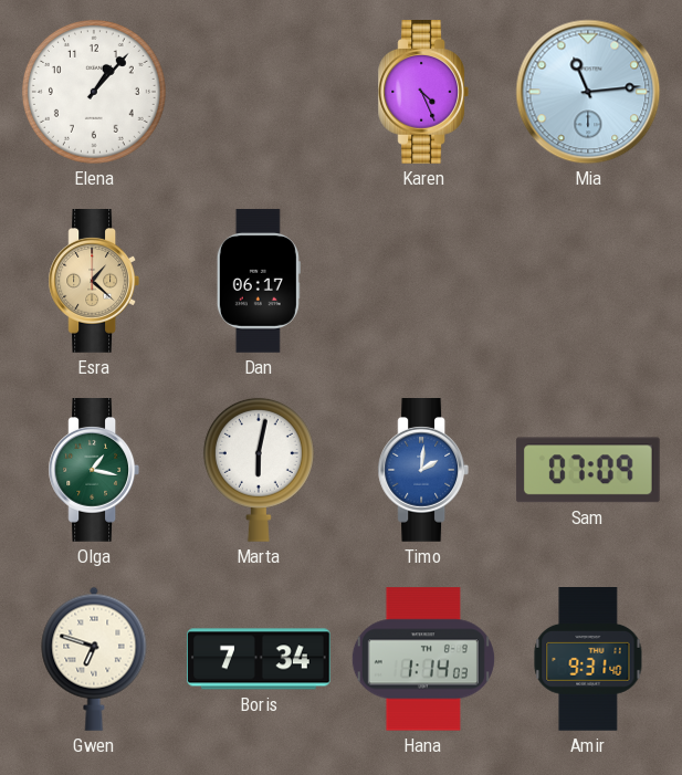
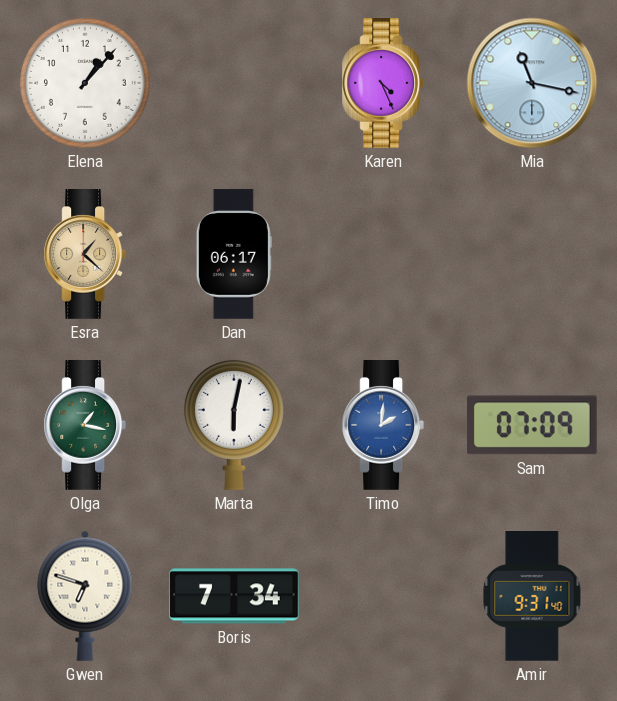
Mia: 11:14 -> 11:17
Hana: 1:14 -> none
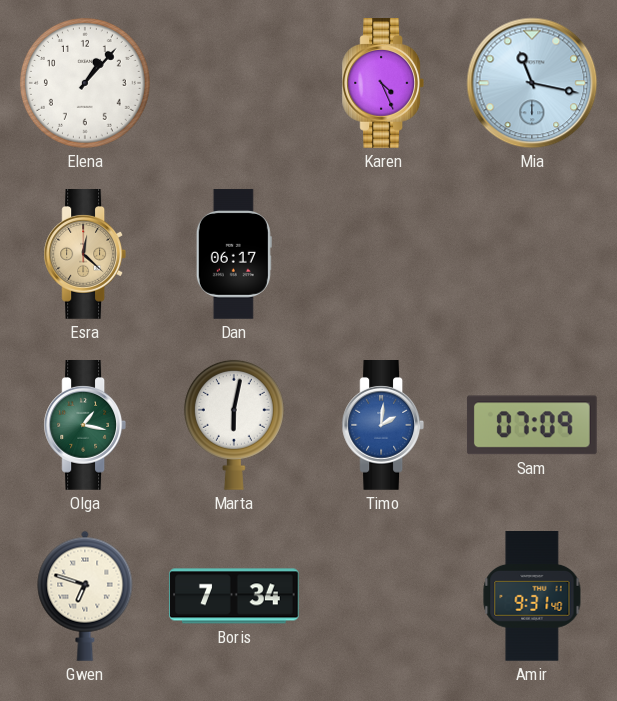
Esra: 1:22 -> 12:22
